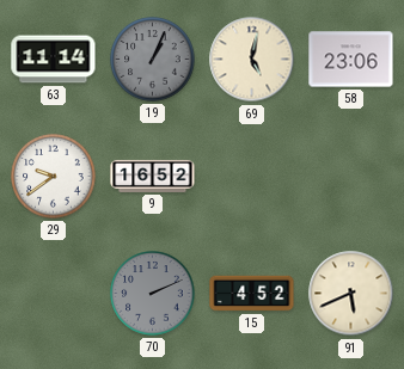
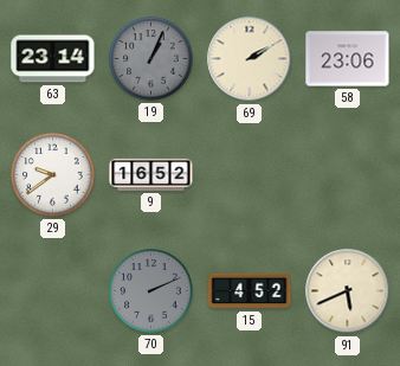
63: 11:14 -> 23:14
69: 5:02 -> 2:10
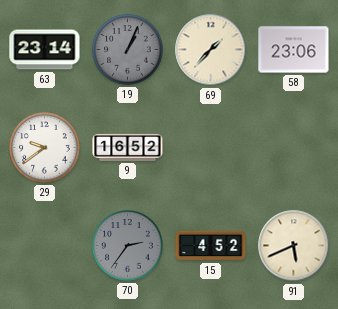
69: 2:10 -> 1:37
70: 2:11 -> 2:36
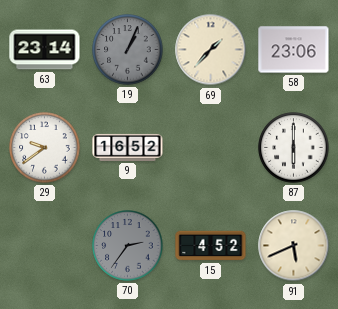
87: none -> 6:00
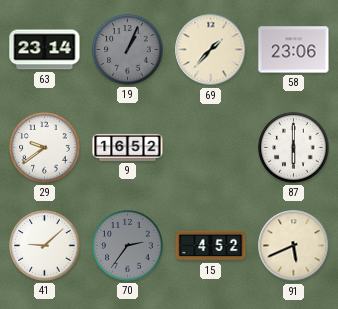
41: none -> 9:08
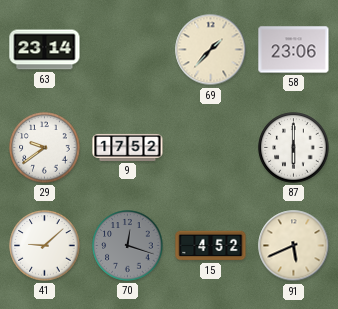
19: 1:04 -> none
9: 16:52 -> 17:52
70: 2:36 -> 12:18
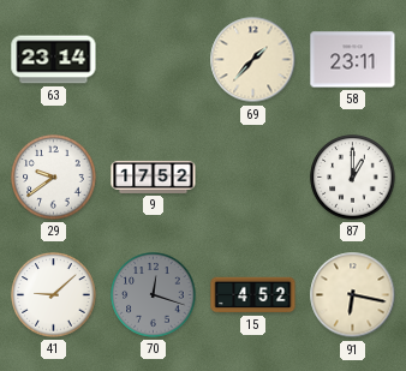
58: 23:06 -> 23:11
87: 6:00 -> 1:00
91: 5:41 -> 6:17
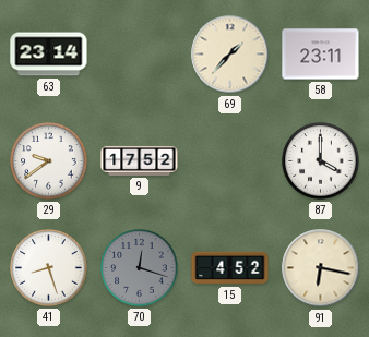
87: 1:00 -> 4:00
41: 9:08 -> 8:27
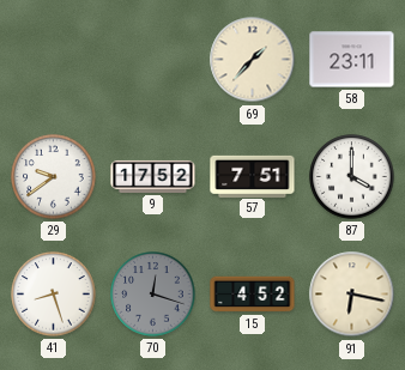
63: 23:14 -> none
57: none -> 7:51
